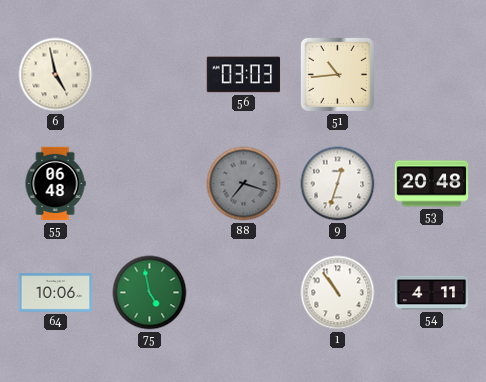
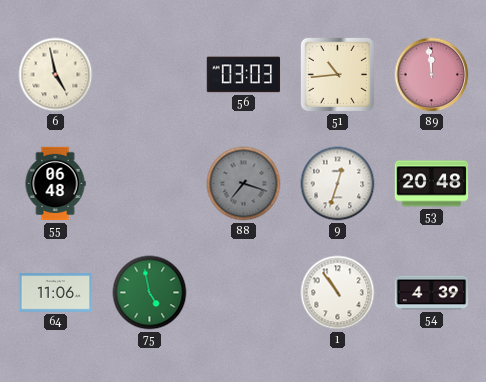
89: none -> 11:59
64: 10:06 -> 11:06
54: 4:11 -> 4:39
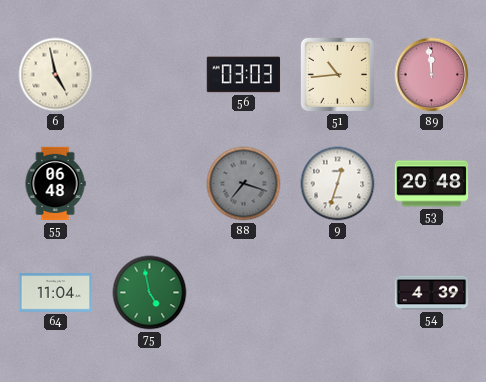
64: 11:06 -> 11:04
1: 10:54 -> none
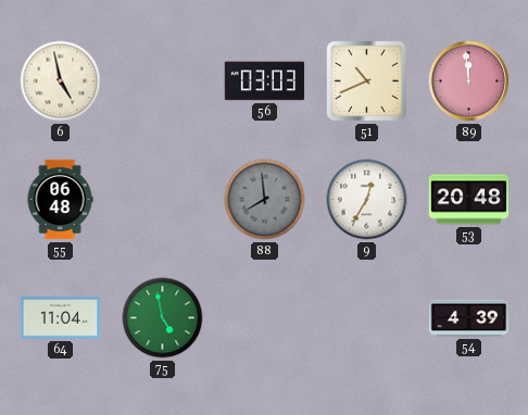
51: 10:44 -> 10:41
88: 7:18 -> 7:59
9: 12:33 -> 12:35
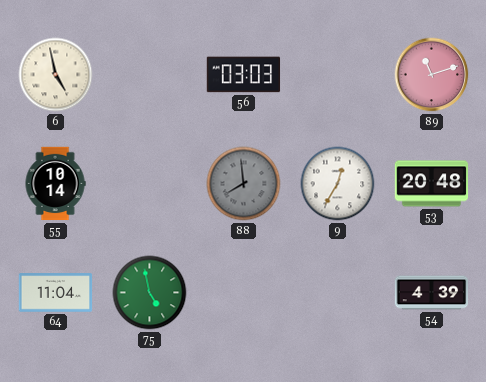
51: 10:41 -> none
89: 11:59 -> 11:12
55: 06:48 -> 10:14
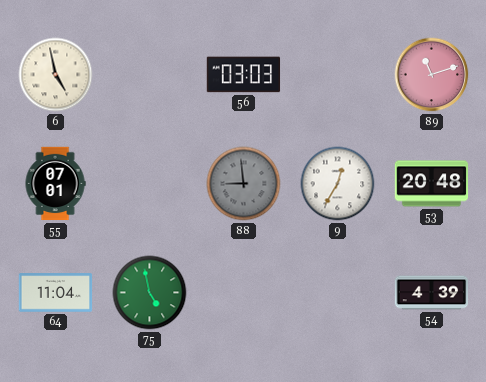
55: 10:14 -> 07:01
88: 7:59 -> 8:59
